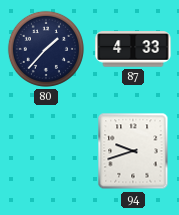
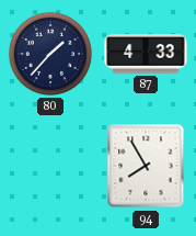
94: 9:42 -> 7:55
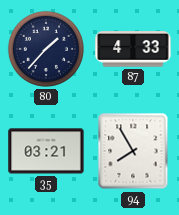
35: none -> 03:21
